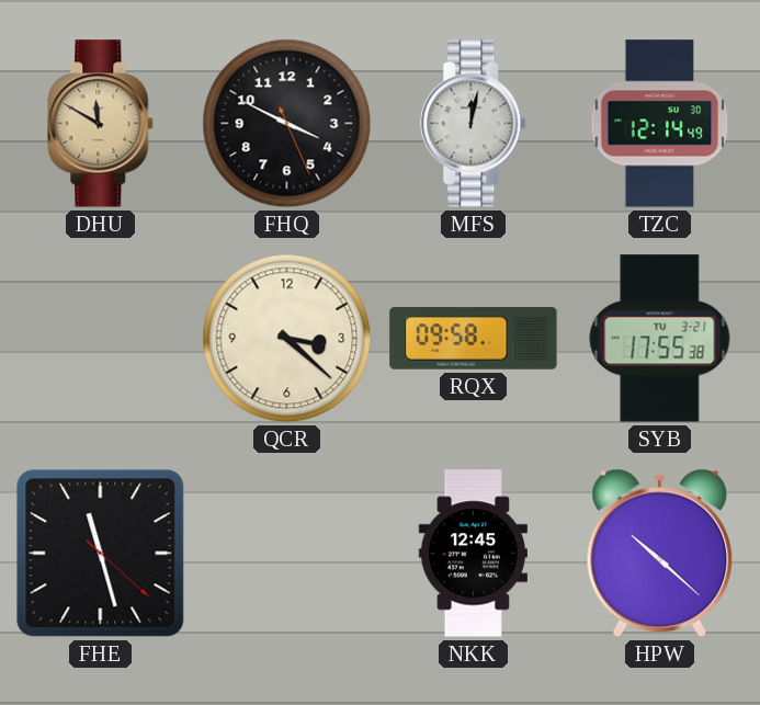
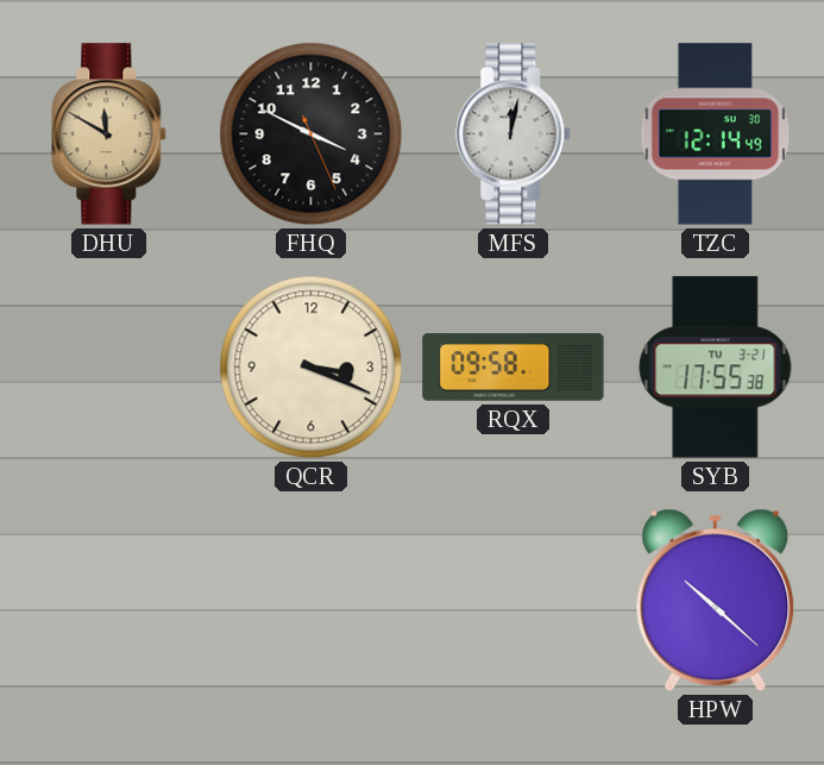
QCR: 3:22 -> 3:19
FHE: 11:27 -> none
NKK: 12:45 -> none
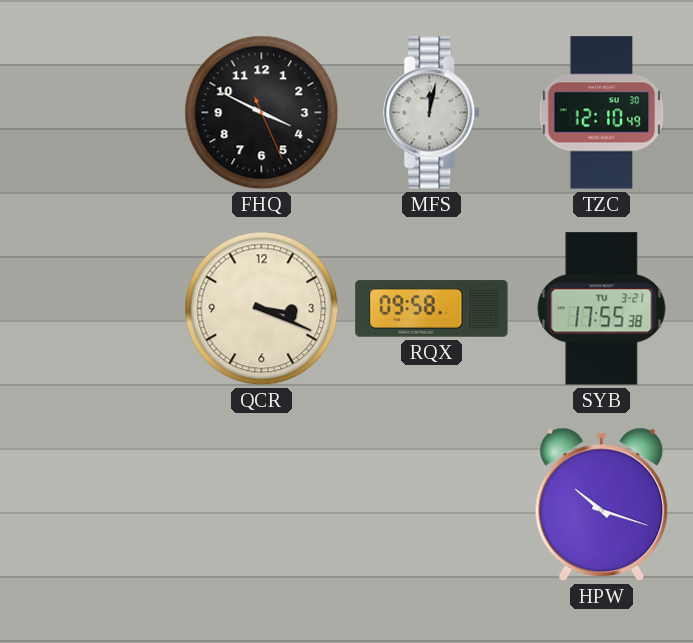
DHU: 11:50 -> none
TZC: 12:14 -> 12:10
HPW: 10:22 -> 10:18
